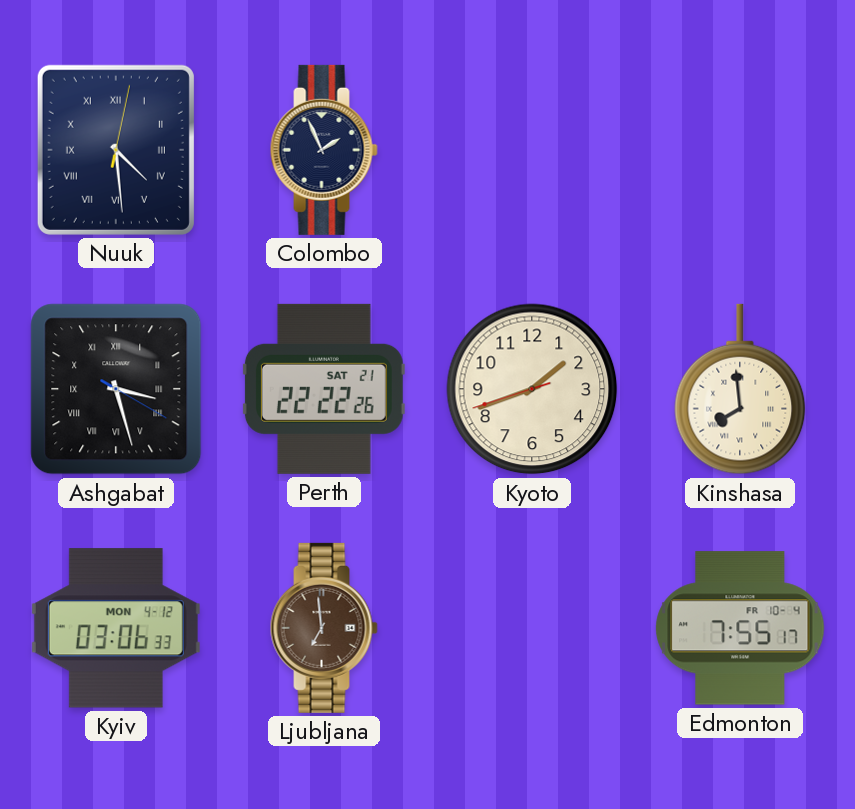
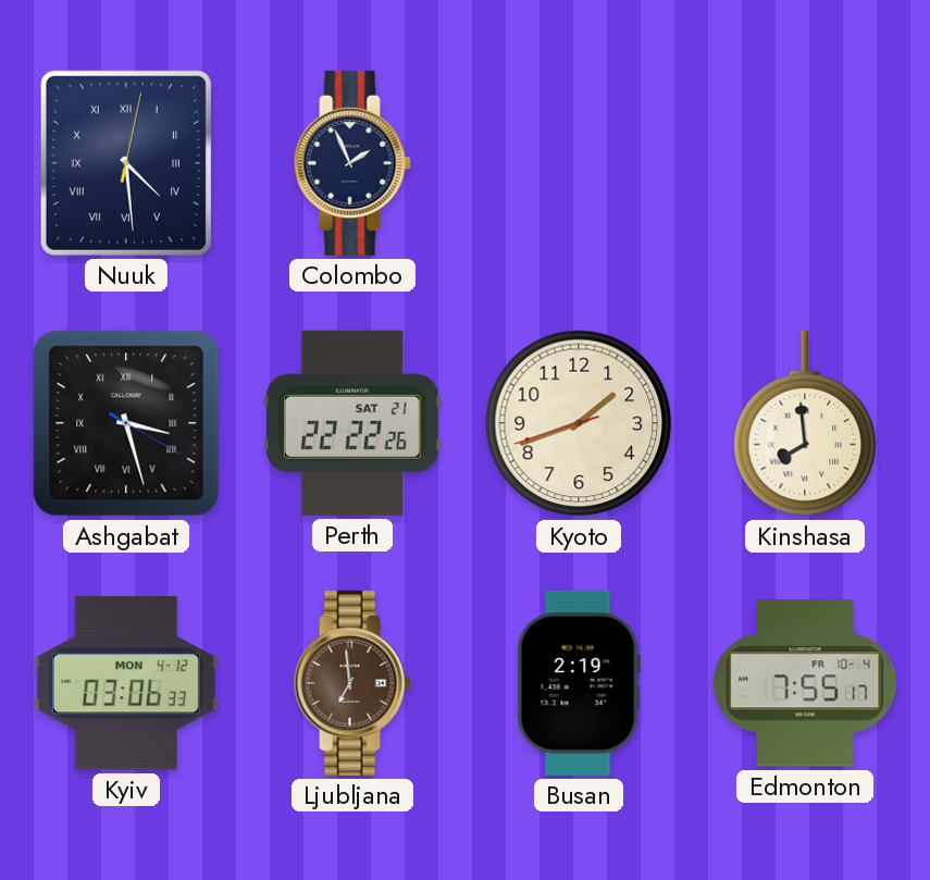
Busan: none -> 2:19
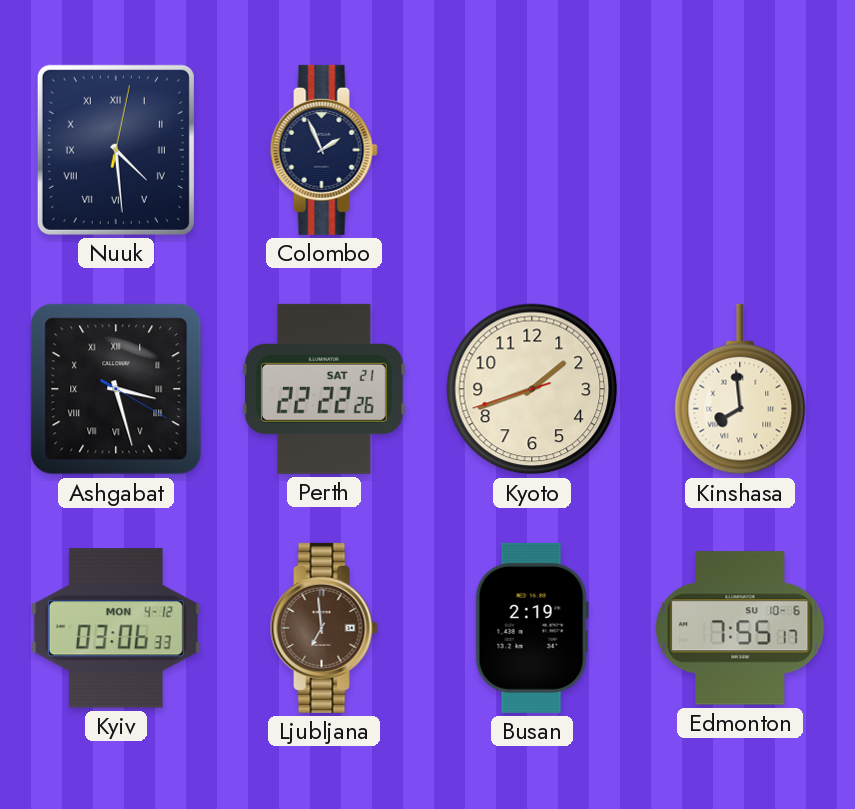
Edmonton date: FR 10-4 -> SU 10-6
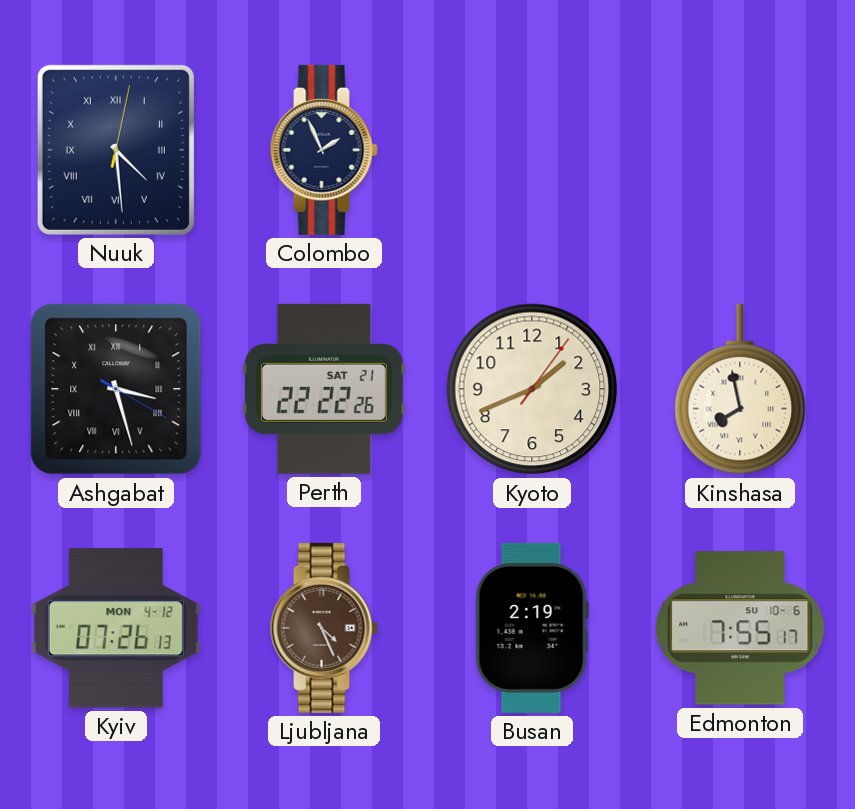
Kyoto: 1:41:42 -> 1:41:06
Kinshasa: 7:59 -> 7:58
Kyiv: 03:06 -> 07:26
Ljubljana: 6:59 -> 4:26
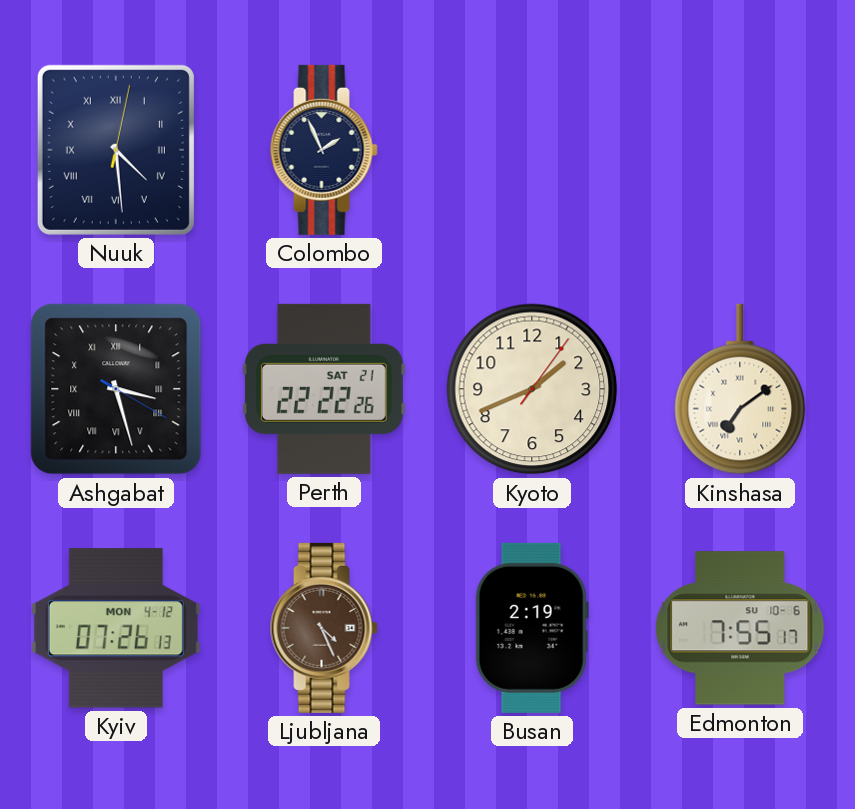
Kinshasa: 7:58 -> 7:09
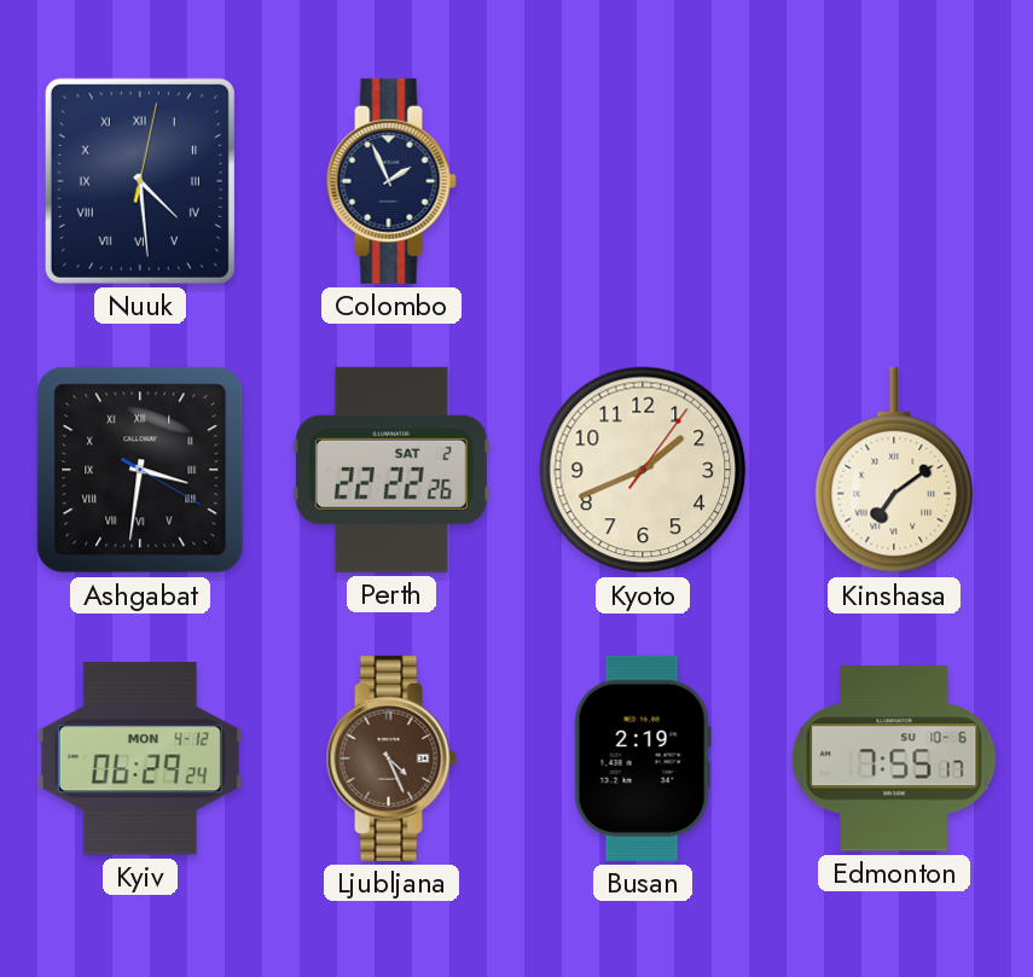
Ashgabat: 3:27 -> 3:31
Perth date: SAT 21 -> SAT 2
Kyiv: 07:26 -> 06:29
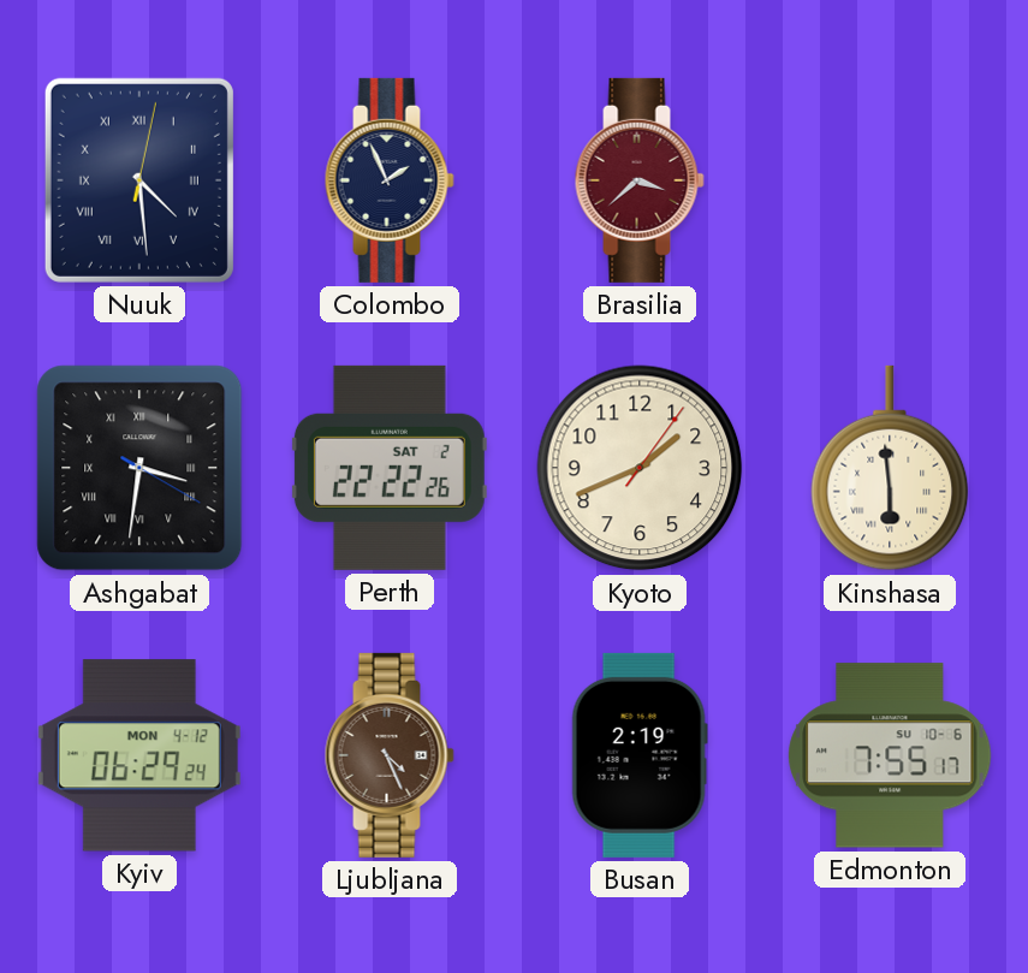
Brasilia: none -> 3:38
Kinshasa: 7:09 -> 5:59
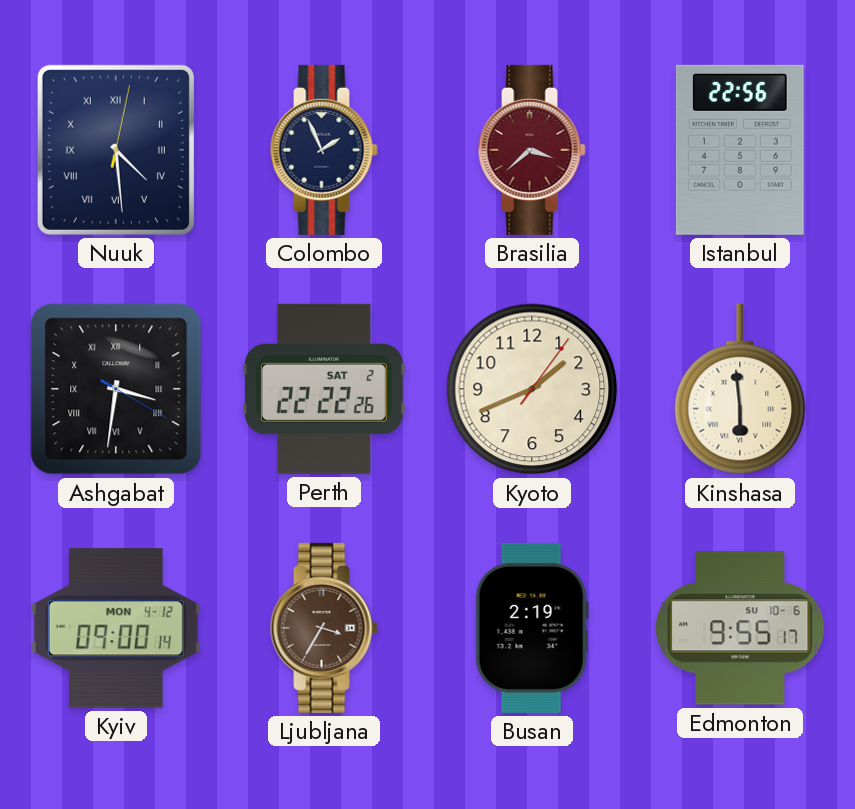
Istanbul: none -> 22:56
Kyiv: 06:29 -> 09:00
Ljubljana: 4:26 -> 3:35
Edmonton: 7:55 -> 9:55
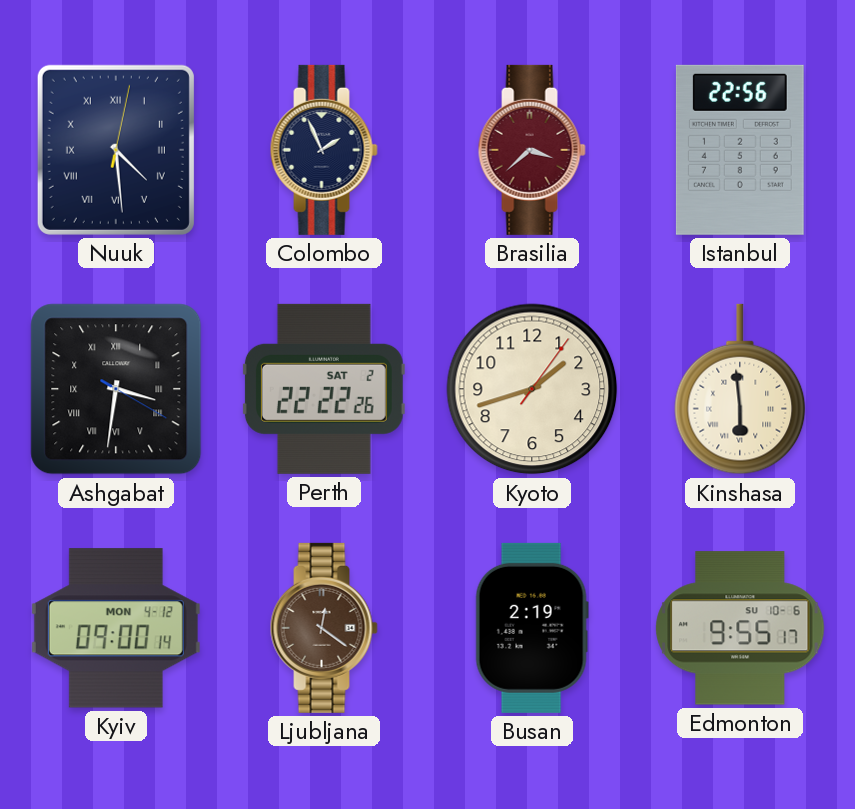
Kyoto: 1:41 -> 1:42
Ljubljana: 3:35 -> 12:21
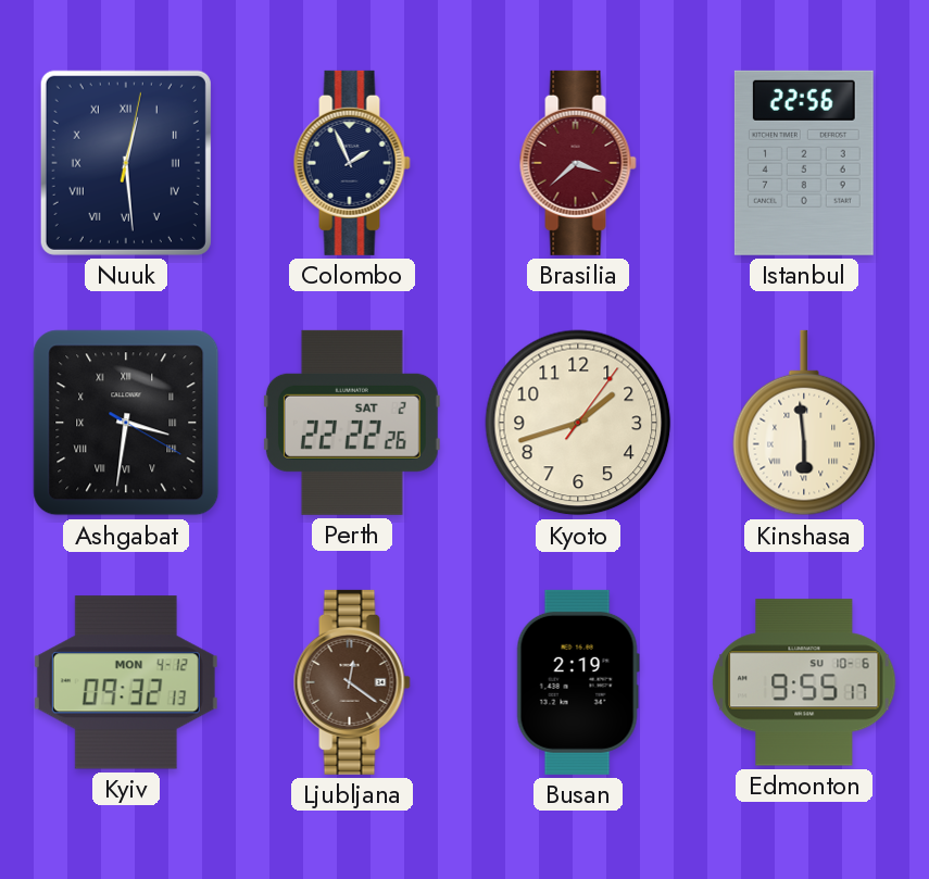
Nuuk: 4:29 -> 12:29
Kyiv: 09:00 -> 09:32
